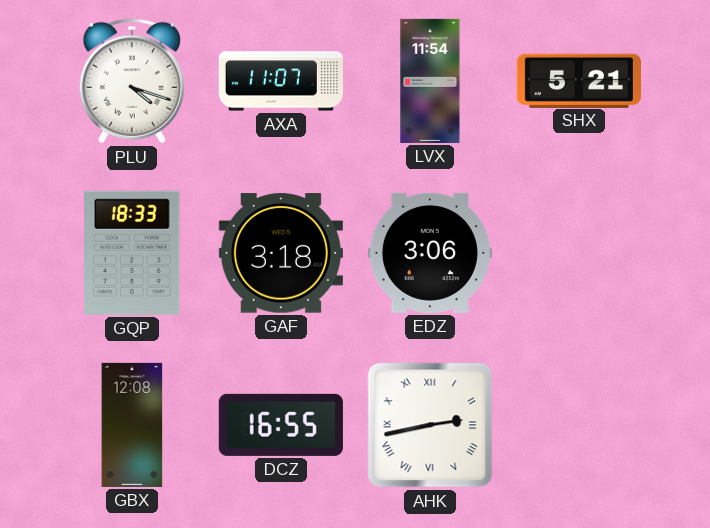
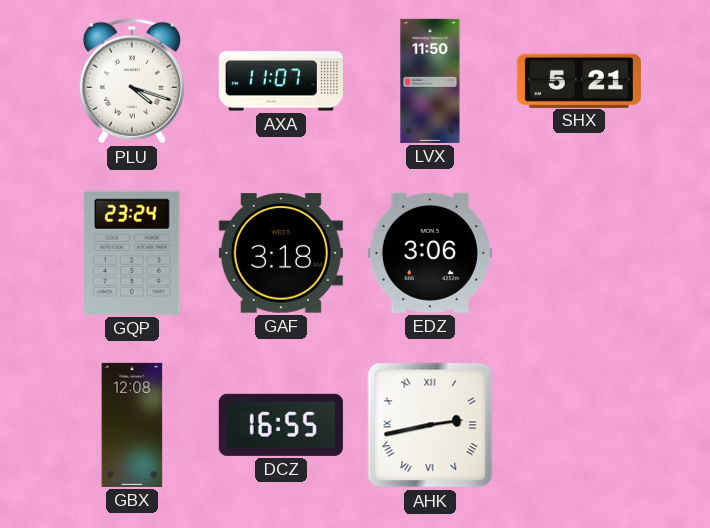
LVX: 11:54 -> 11:50
GQP: 18:33 -> 23:24
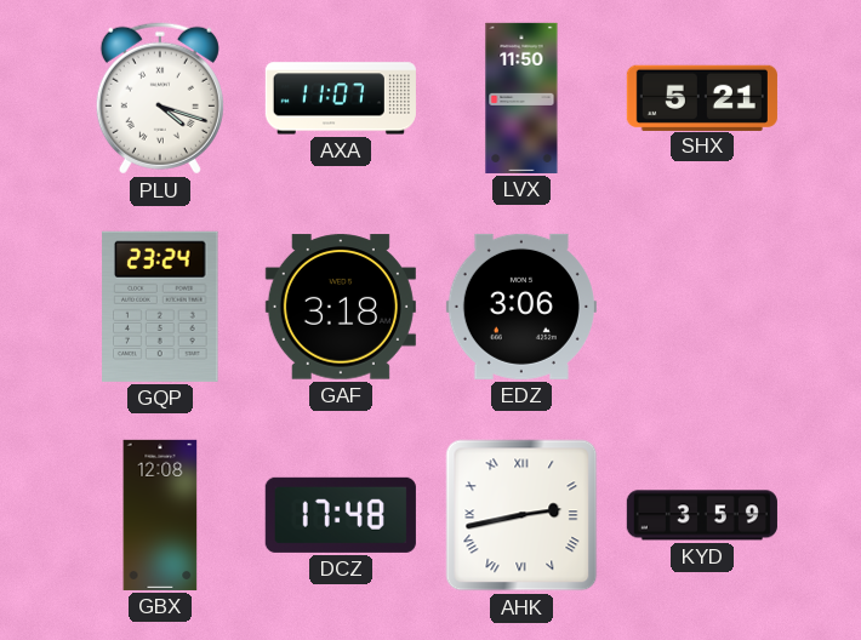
DCZ: 16:55 -> 17:48
KYD: none -> 3:59
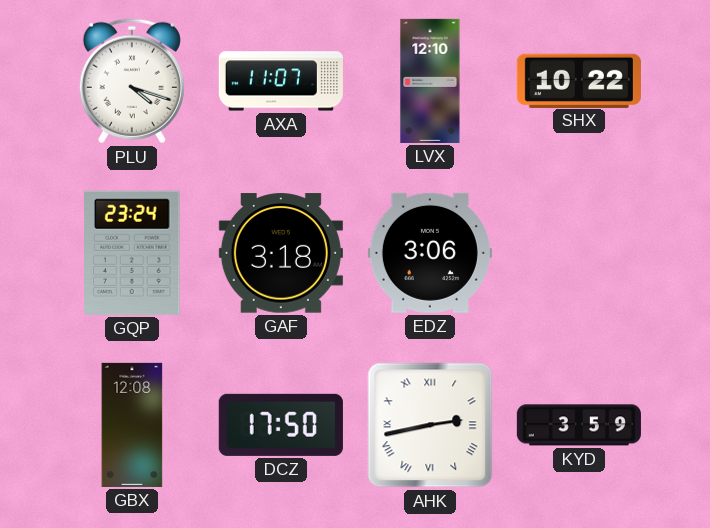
LVX: 11:50 -> 12:10
SHX: 5:21 -> 10:22
DCZ: 17:48 -> 17:50
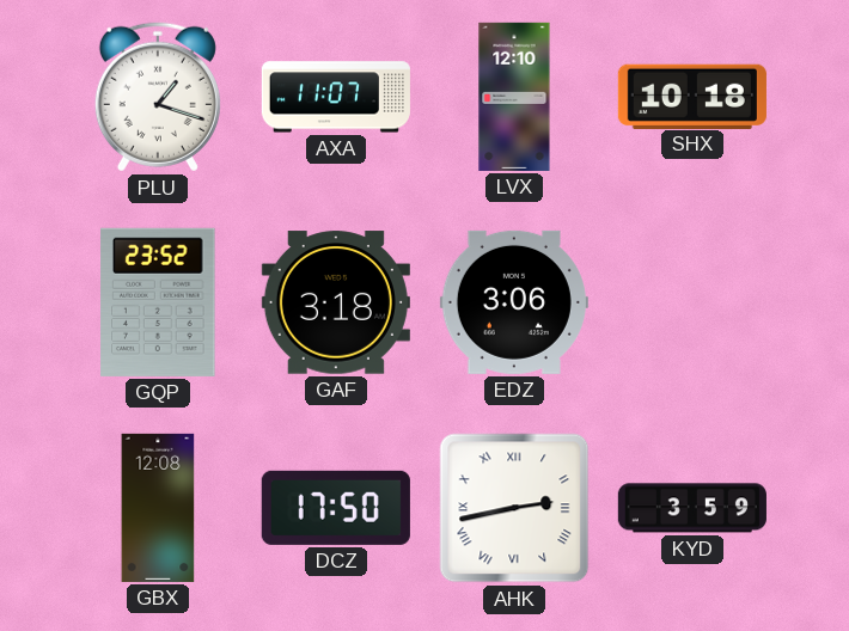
PLU: 4:18 -> 1:18
SHX: 10:22 -> 10:18
GQP: 23:24 -> 23:52
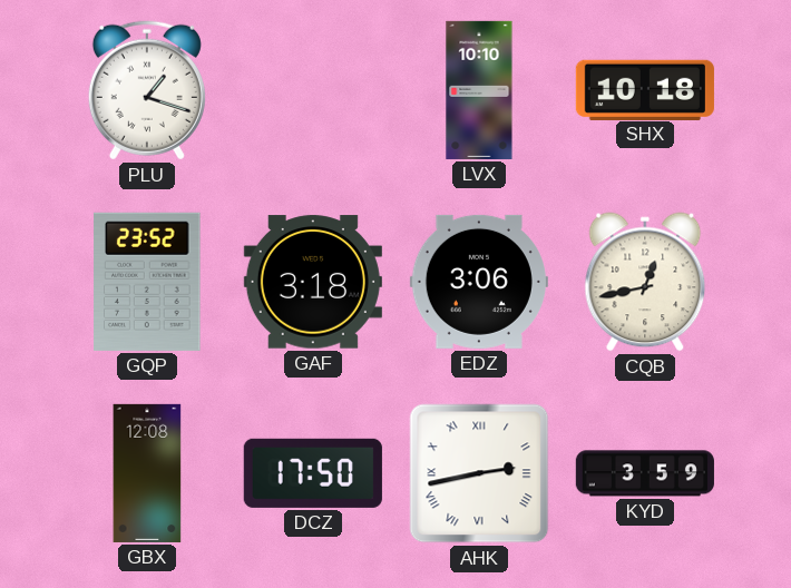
AXA: 11:07 -> none
LVX: 12:10 -> 10:10
CQB: none -> 12:43
